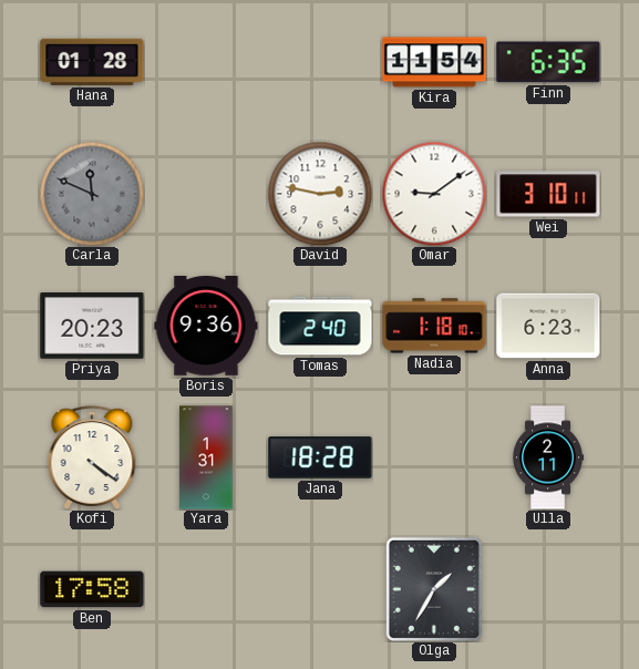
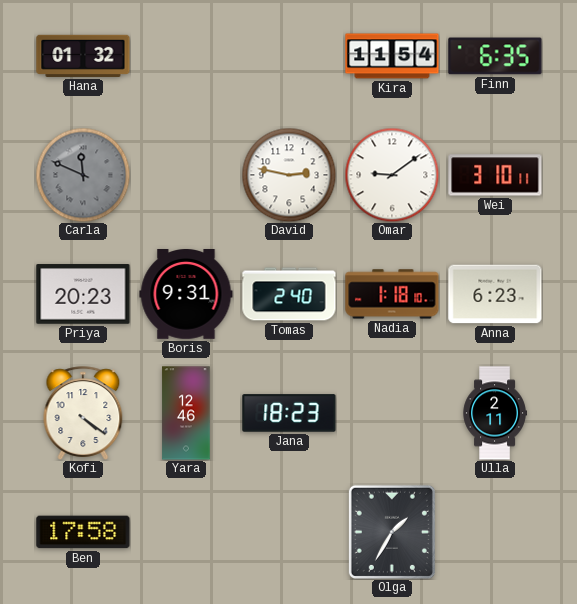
Hana: 01:28 -> 01:32
Boris: 9:36 -> 9:31
Yara: 1:31 -> 12:46
Jana: 18:28 -> 18:23
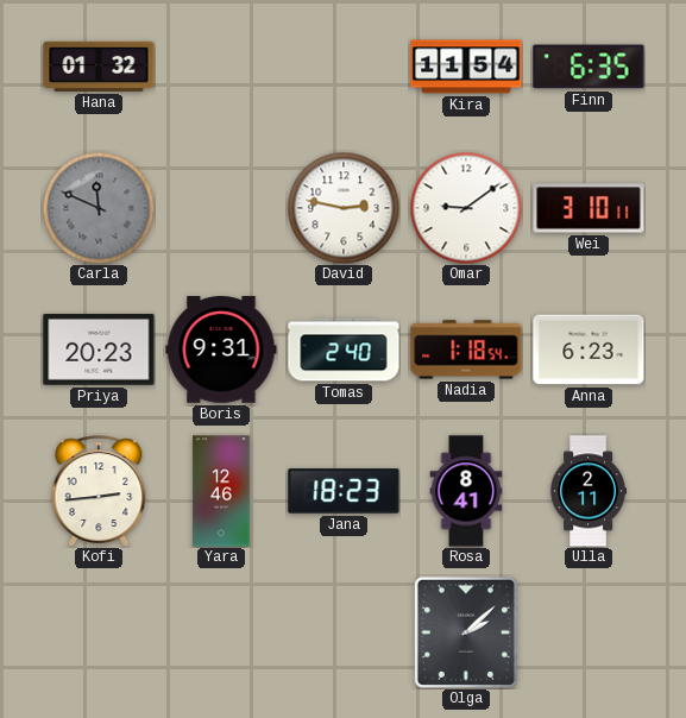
Nadia: 1:18:10 -> 1:18:54
Kofi: 4:21 -> 2:44
Rosa: none -> 8:41
Ben: 17:58 -> none
Olga: 1:35 -> 2:08
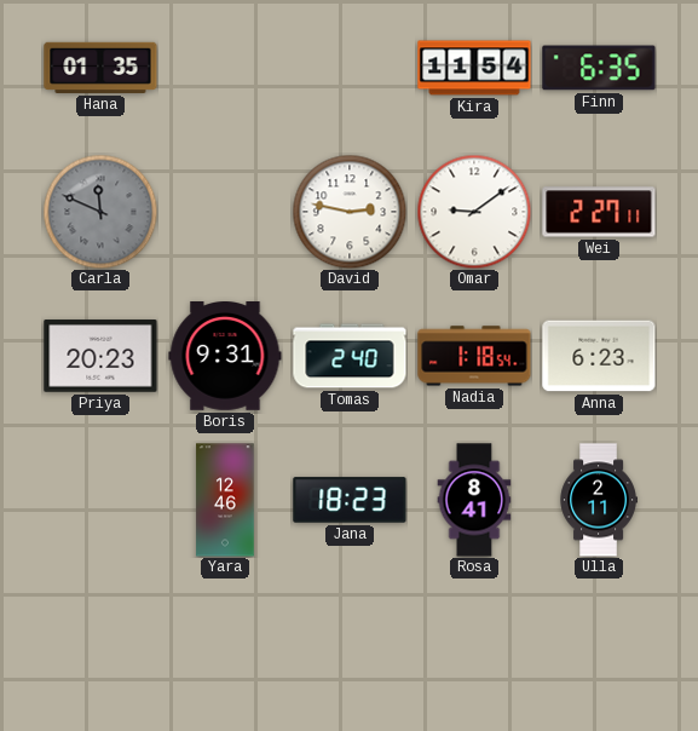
Hana: 01:32 -> 01:35
Wei: 3:10 -> 2:27
Kofi: 2:44 -> none
Olga: 2:08 -> none
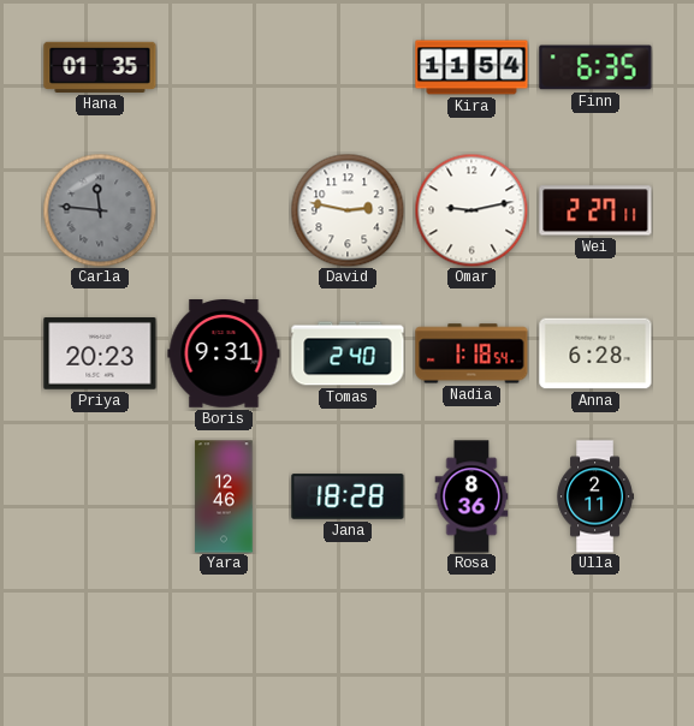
Carla: 11:49 -> 11:46
Omar: 9:09 -> 9:13
Anna: 6:23 -> 6:28
Jana: 18:23 -> 18:28
Rosa: 8:41 -> 8:36
